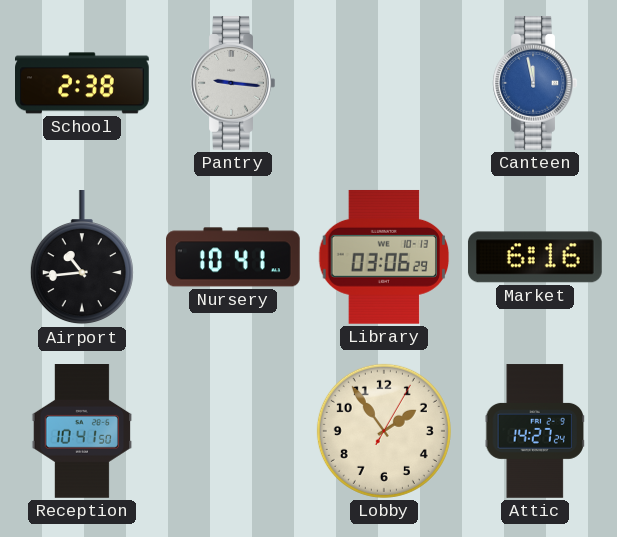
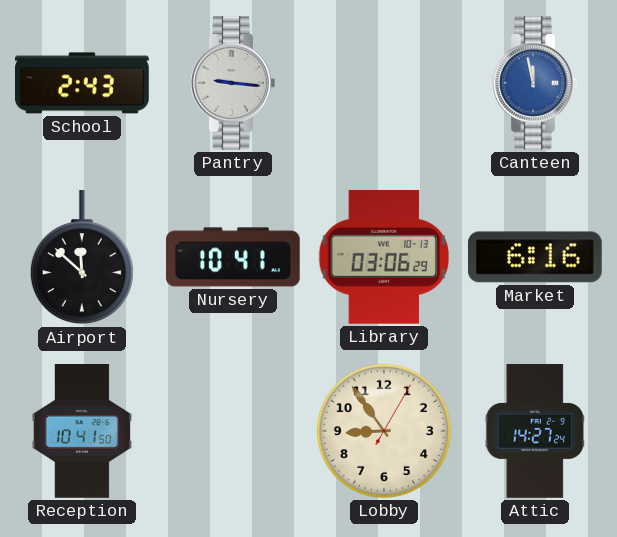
School: 2:38 -> 2:43
Airport: 10:44 -> 11:52
Lobby: 1:54 -> 8:54
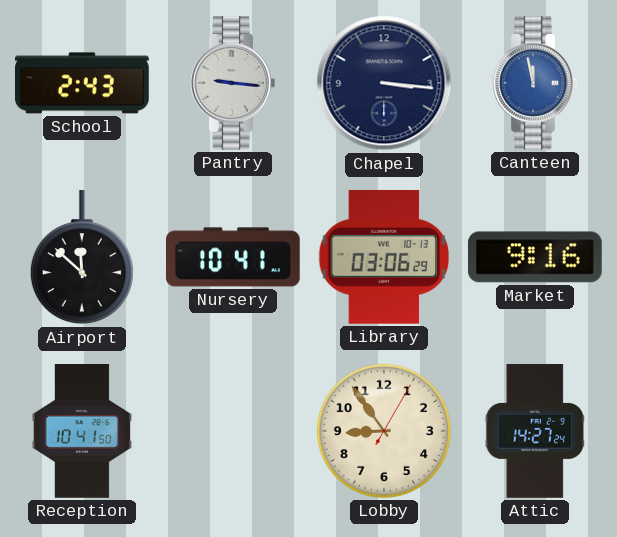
Chapel: none -> 3:16
Market: 6:16 -> 9:16
